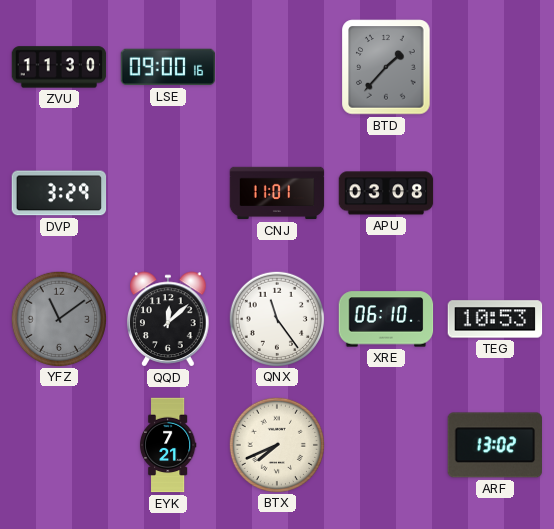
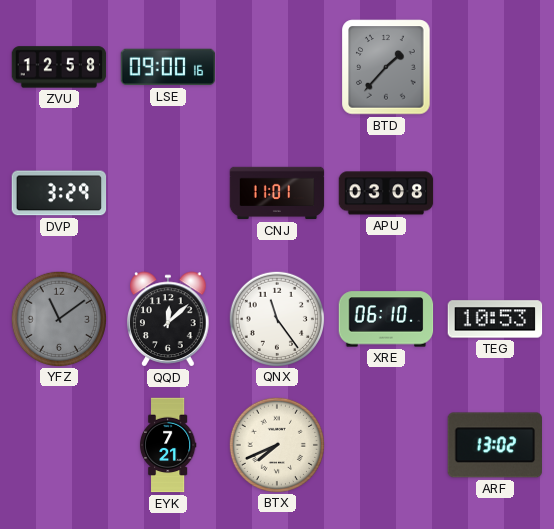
ZVU: 11:30 -> 12:58
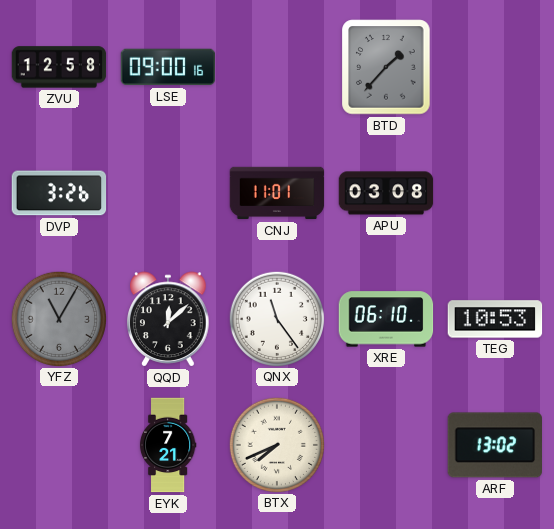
DVP: 3:29 -> 3:26
YFZ: 11:09 -> 11:05
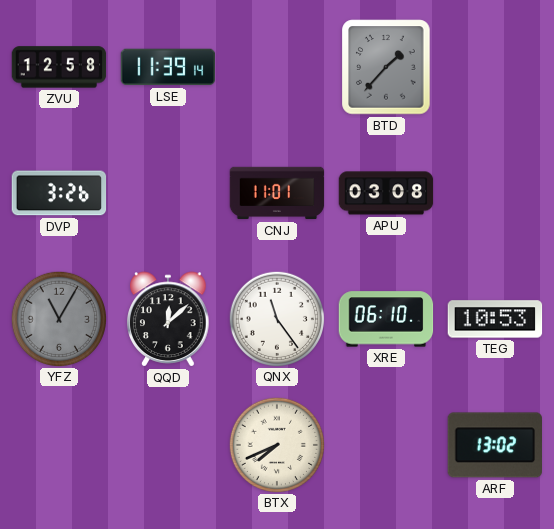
LSE: 09:00 -> 11:39
EYK: 7:21 -> none
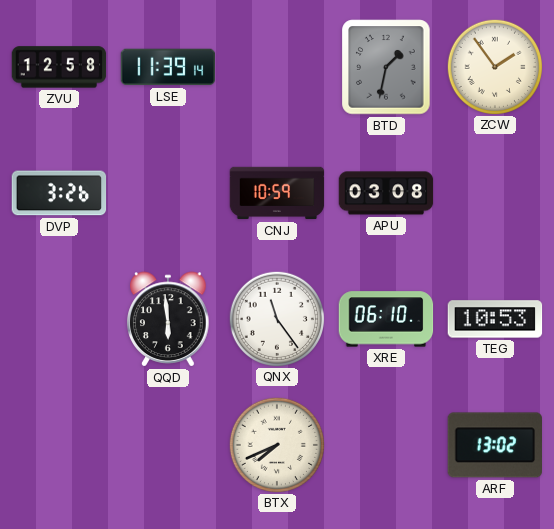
BTD: 1:37 -> 1:32
ZCW: none -> 1:54
CNJ: 11:01 -> 10:59
YFZ: 11:05 -> none
QQD: 12:08 -> 5:59
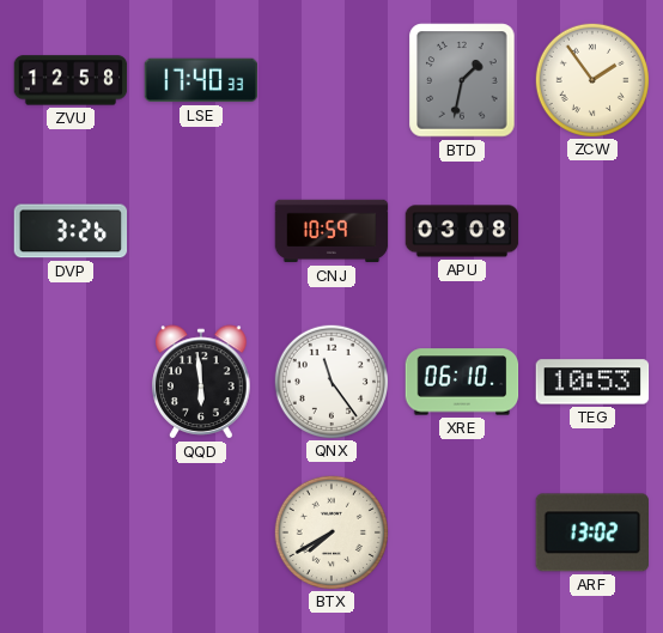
LSE: 11:39 -> 17:40
BTX: 7:41 -> 7:40
